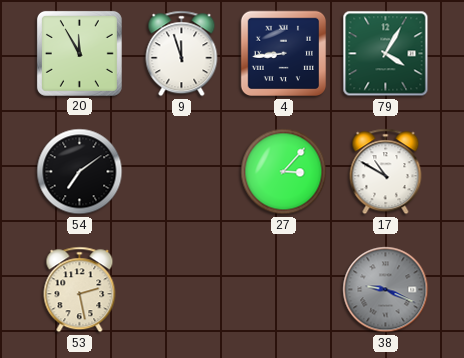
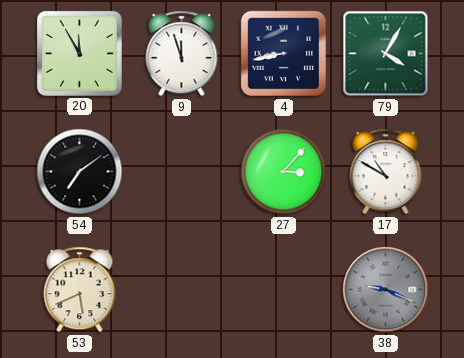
4: 8:44 -> 8:43
53: 2:28 -> 5:41
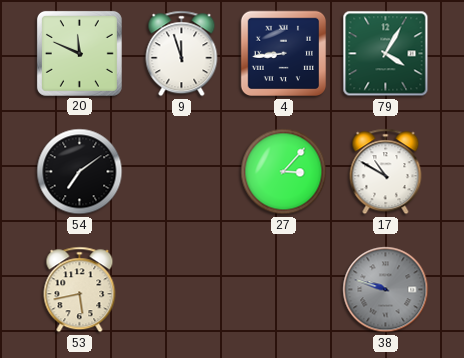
20: 11:55 -> 11:49
4: 8:43 -> 8:44
53: 5:41 -> 5:43
38: 9:19 -> 9:48
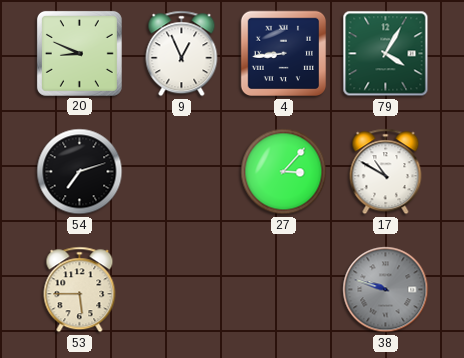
20: 11:49 -> 8:49
9: 11:57 -> 12:56
54: 7:09 -> 7:12
53: 5:43 -> 5:45
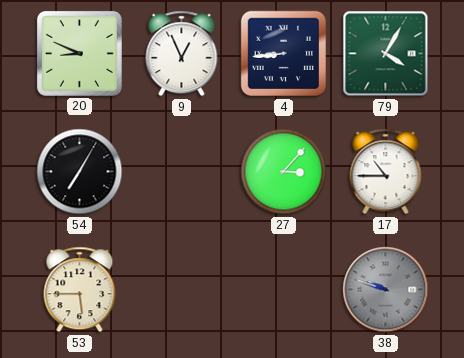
54: 7:12 -> 7:05
17: 10:50 -> 10:45
